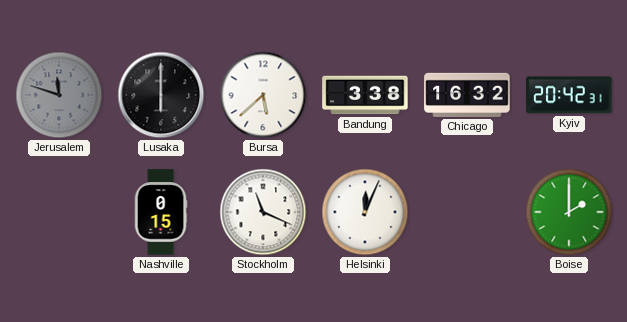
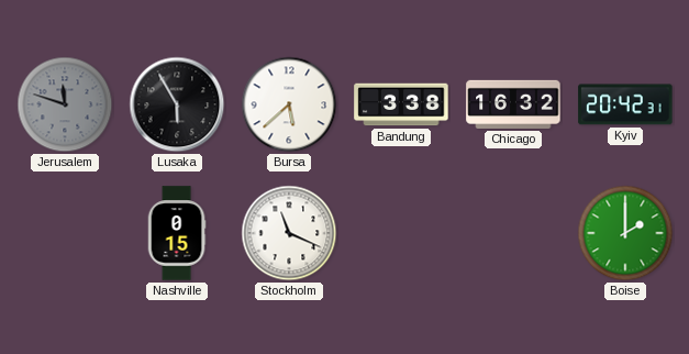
Lusaka: 6:00 -> 5:55
Helsinki: 12:04 -> none
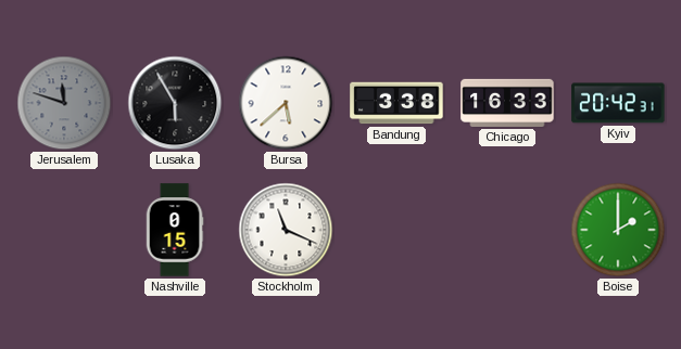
Chicago: 16:32 -> 16:33
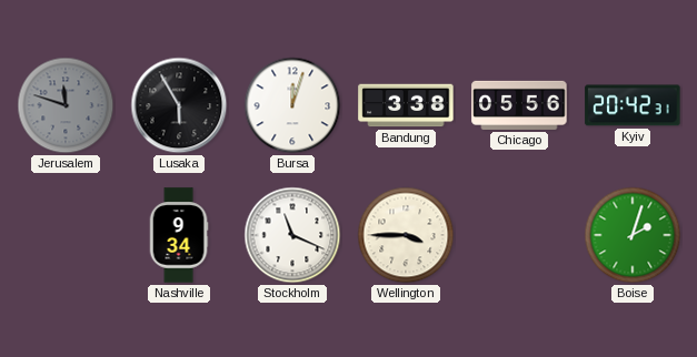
Bursa: 5:38 -> 12:03
Chicago: 16:33 -> 05:56
Nashville: 0:15 -> 9:34
Wellington: none -> 3:45
Boise: 2:00 -> 2:03
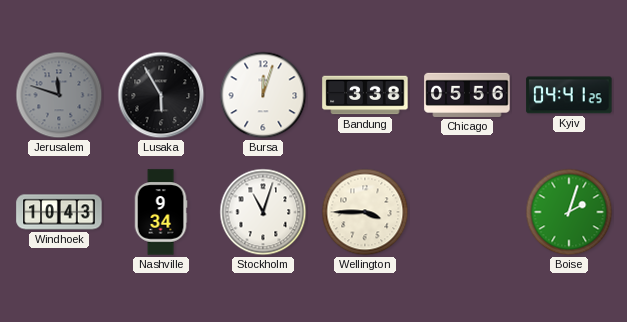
Kyiv: 20:42 -> 04:41
Windhoek: none -> 10:43
Stockholm: 11:19 -> 11:03
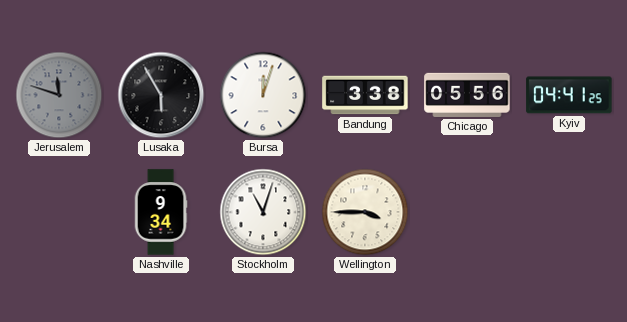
Windhoek: 10:43 -> none
Boise: 2:03 -> none
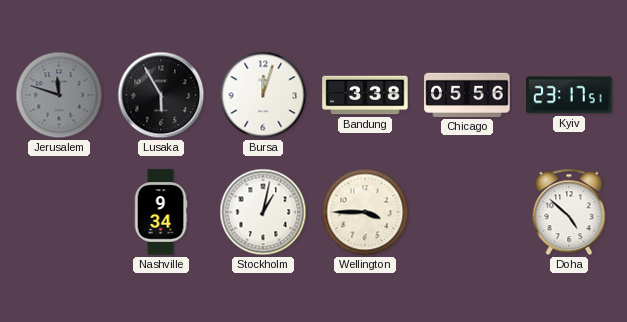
Kyiv: 04:41 -> 23:17
Stockholm: 11:03 -> 1:02
Doha: none -> 4:52
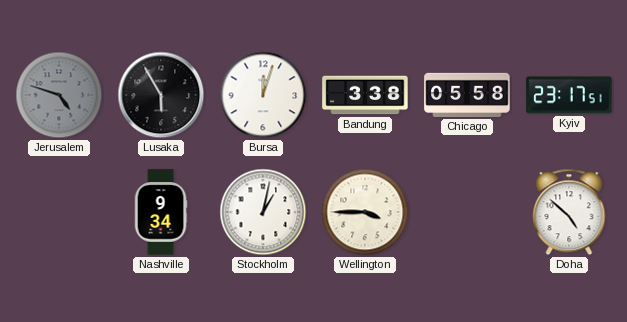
Jerusalem: 11:48 -> 4:48
Chicago: 05:56 -> 05:58
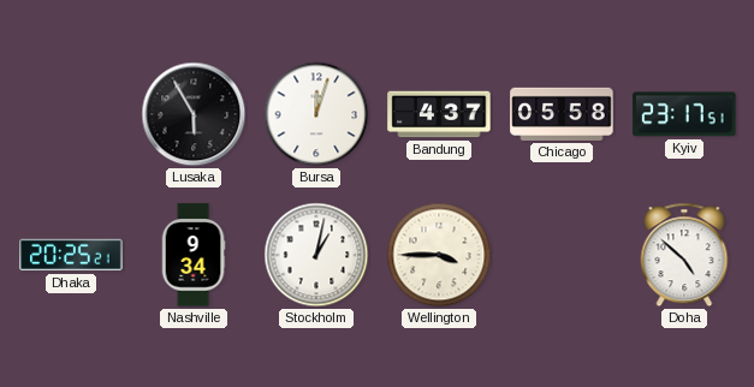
Jerusalem: 4:48 -> none
Bandung: 3:38 -> 4:37
Dhaka: none -> 20:25
